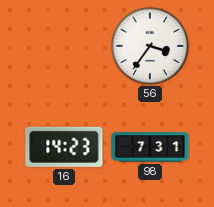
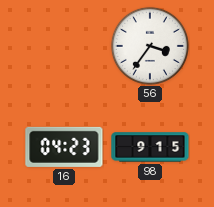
16: 14:23 -> 04:23
98: 7:31 -> 9:15
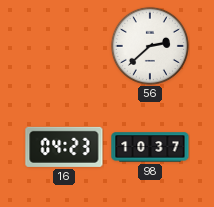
56: 3:36 -> 2:38
98: 9:15 -> 10:37
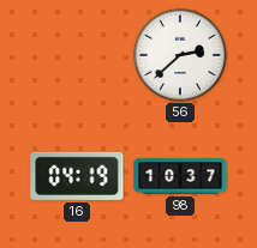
16: 04:23 -> 04:19
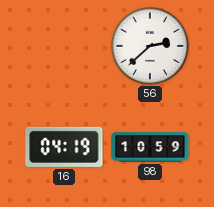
98: 10:37 -> 10:59
